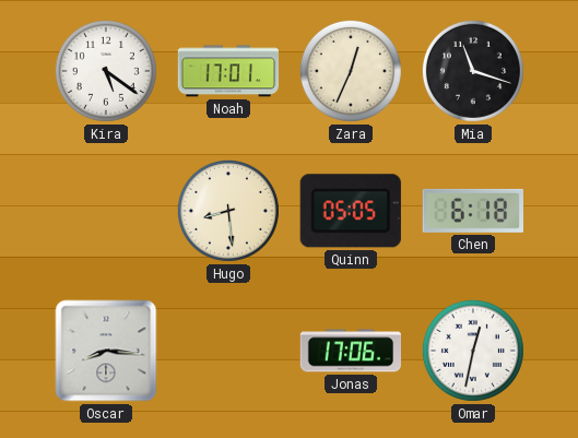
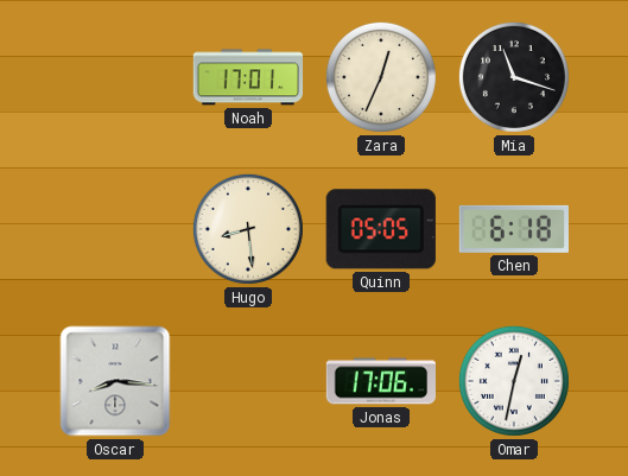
Kira: 5:21 -> none
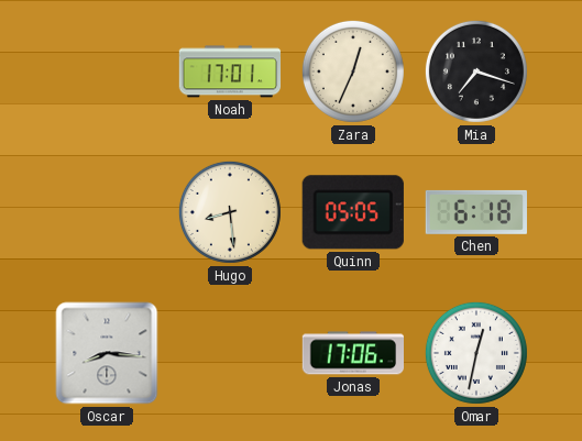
Mia: 11:18 -> 7:18
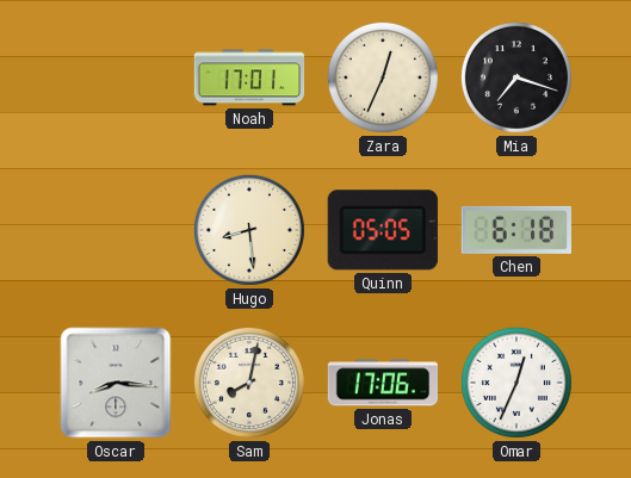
Sam: none -> 8:02
Omar: 12:32 -> 12:34
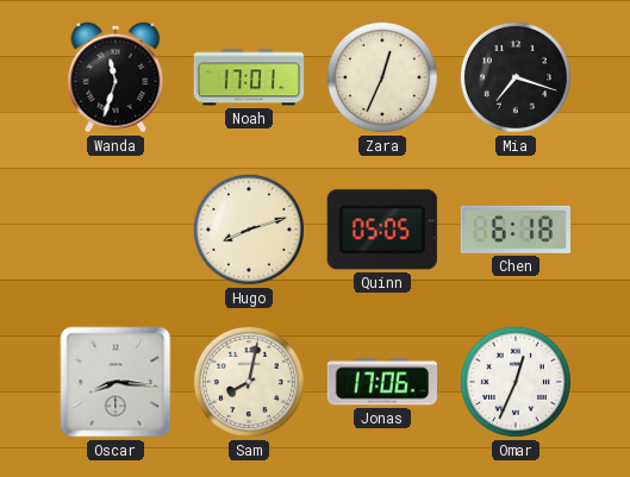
Wanda: none -> 11:33
Hugo: 8:29 -> 8:12
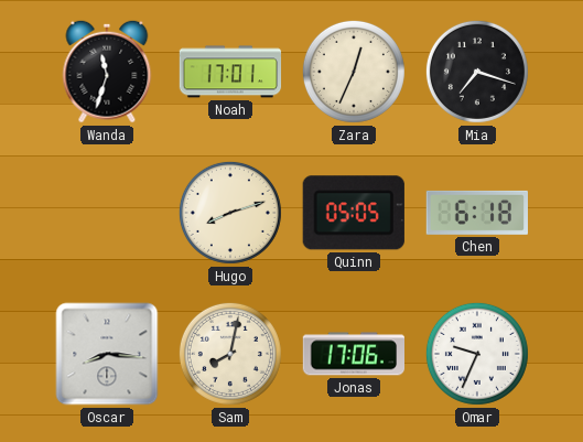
Omar: 12:34 -> 9:34
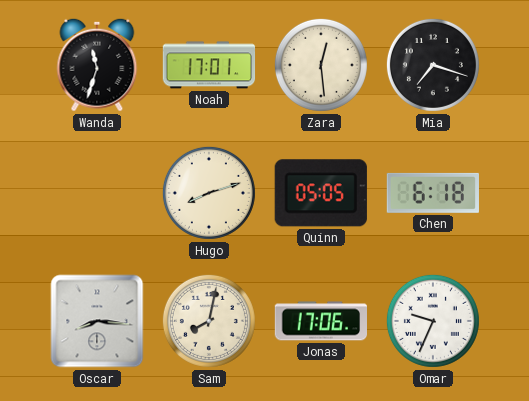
Zara: 12:34 -> 12:29
